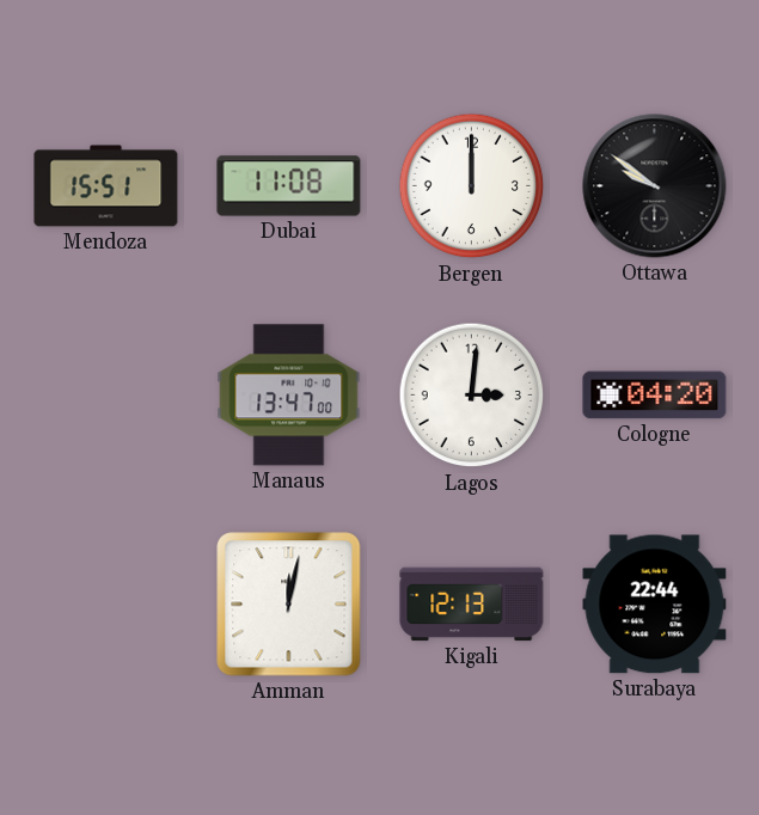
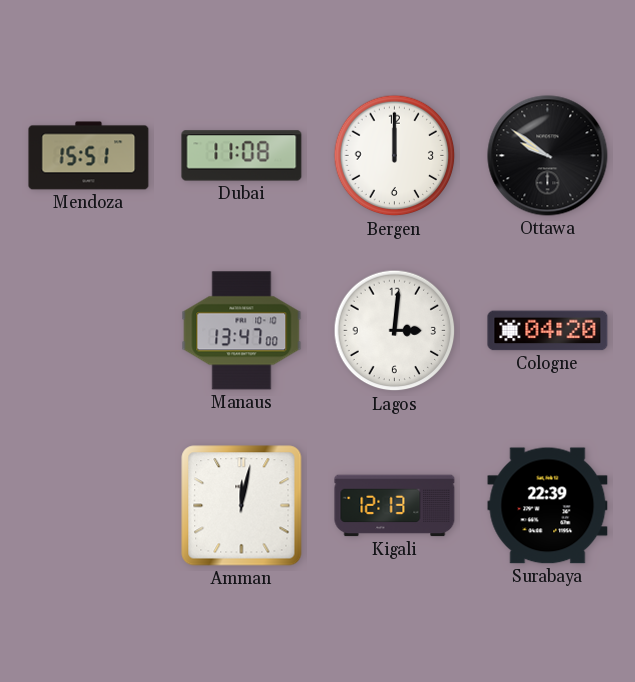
Surabaya: 22:44 -> 22:39
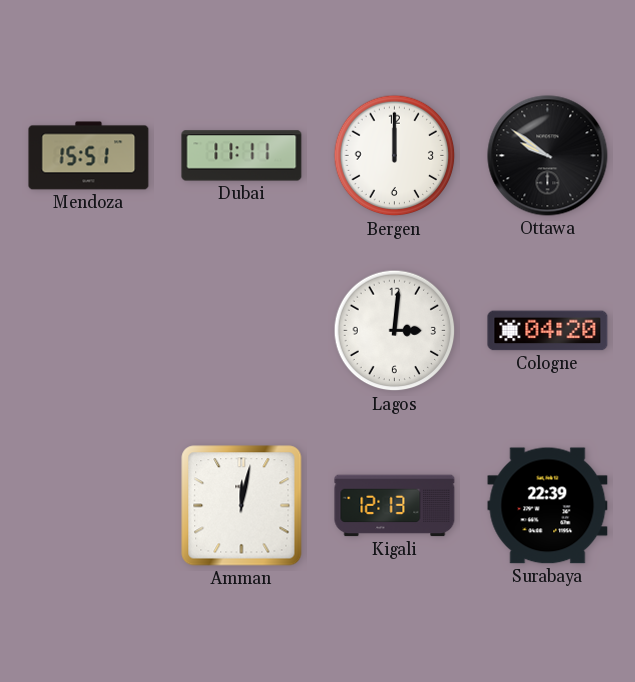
Dubai: 11:08 -> 11:11
Manaus: 13:47 -> none
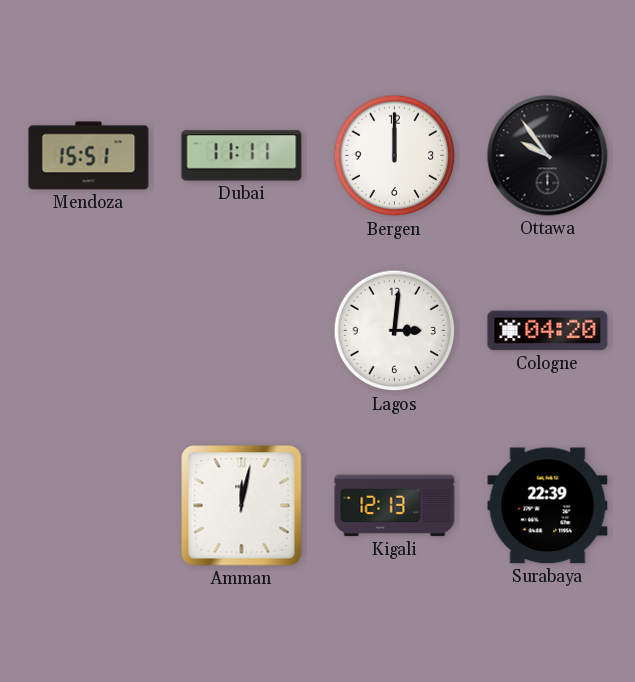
Ottawa: 9:51 -> 9:54
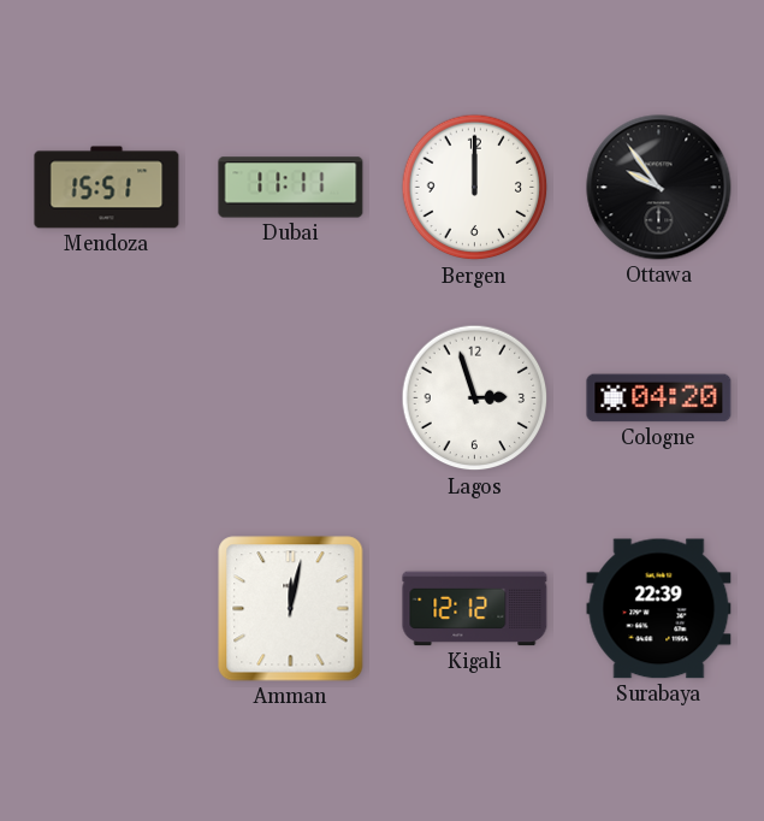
Lagos: 3:01 -> 2:57
Kigali: 12:13 -> 12:12
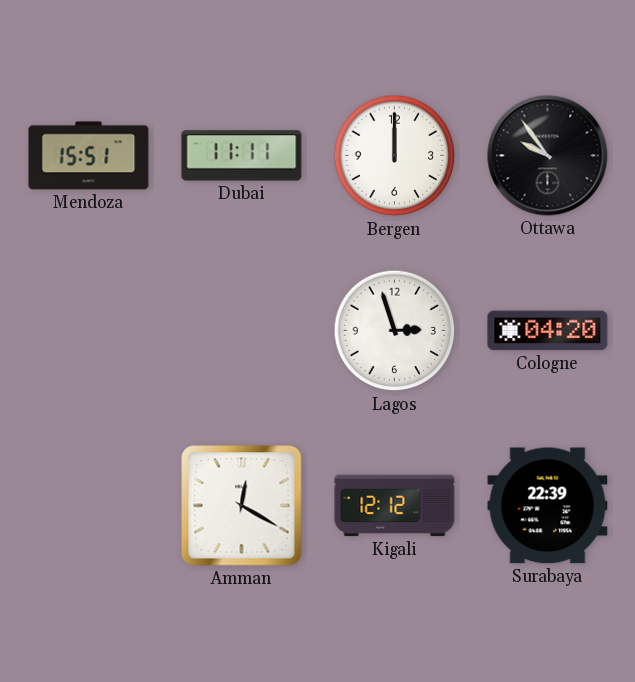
Amman: 12:02 -> 12:20
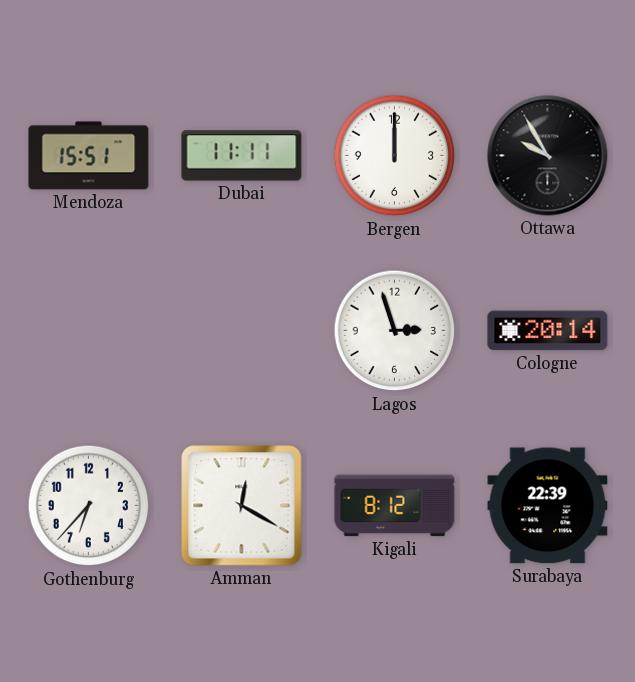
Ottawa: 9:54 -> 9:55
Cologne: 04:20 -> 20:14
Gothenburg: none -> 6:37
Kigali: 12:12 -> 8:12
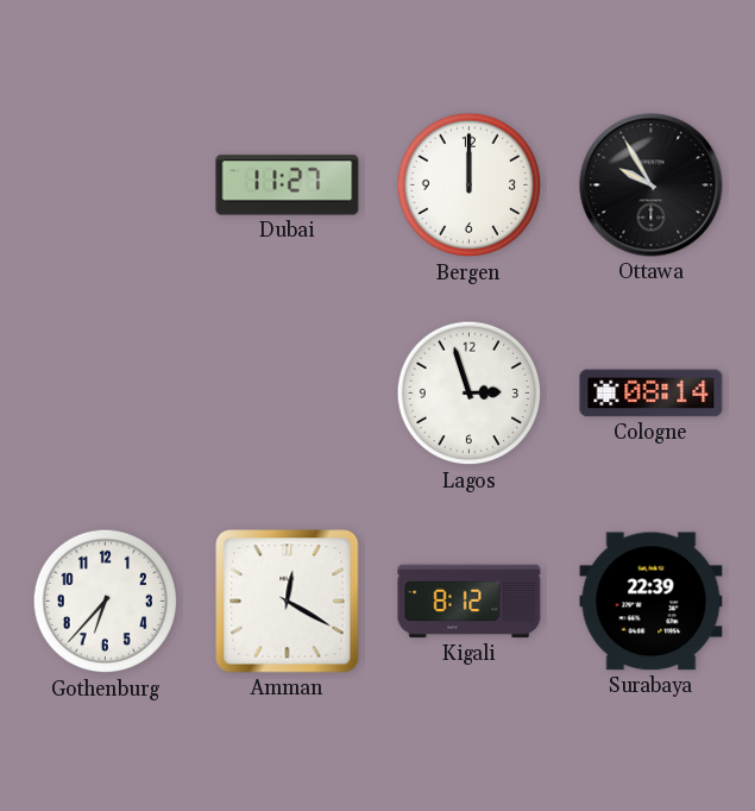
Mendoza: 15:51 -> none
Dubai: 11:11 -> 11:27
Cologne: 20:14 -> 08:14
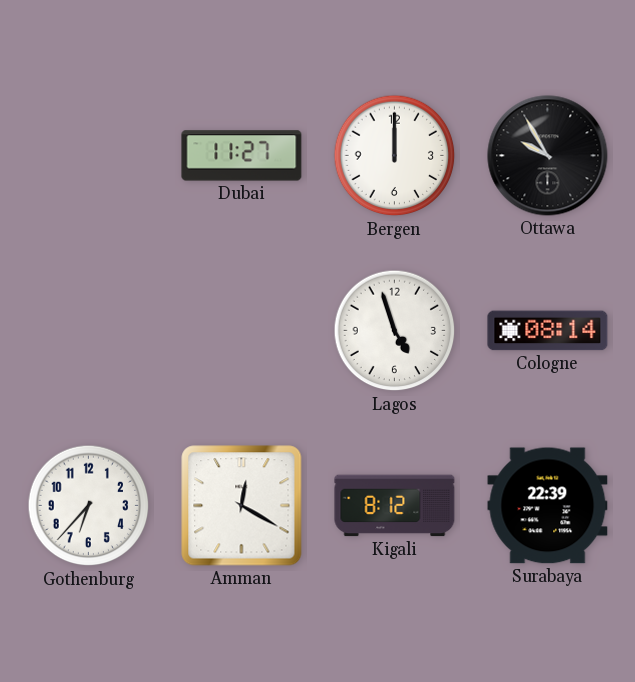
Lagos: 2:57 -> 4:57
